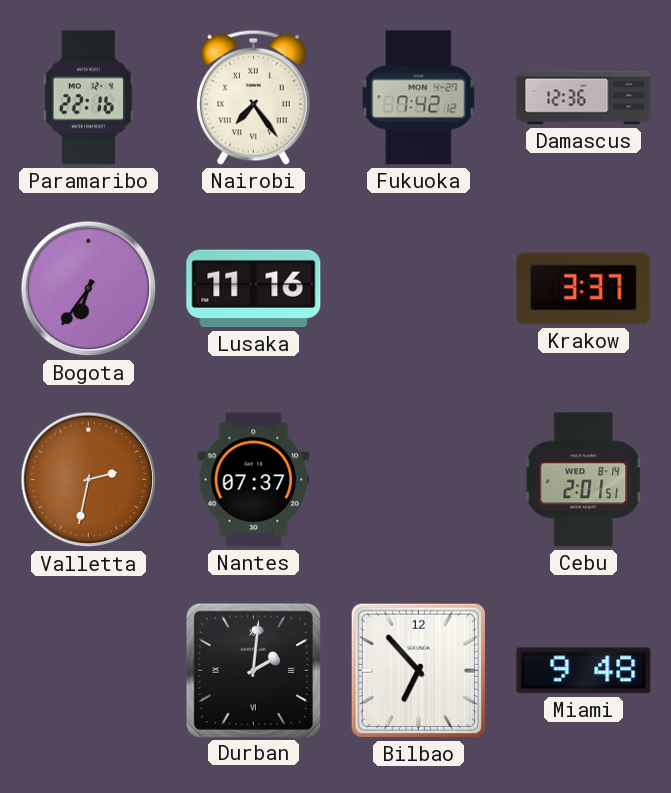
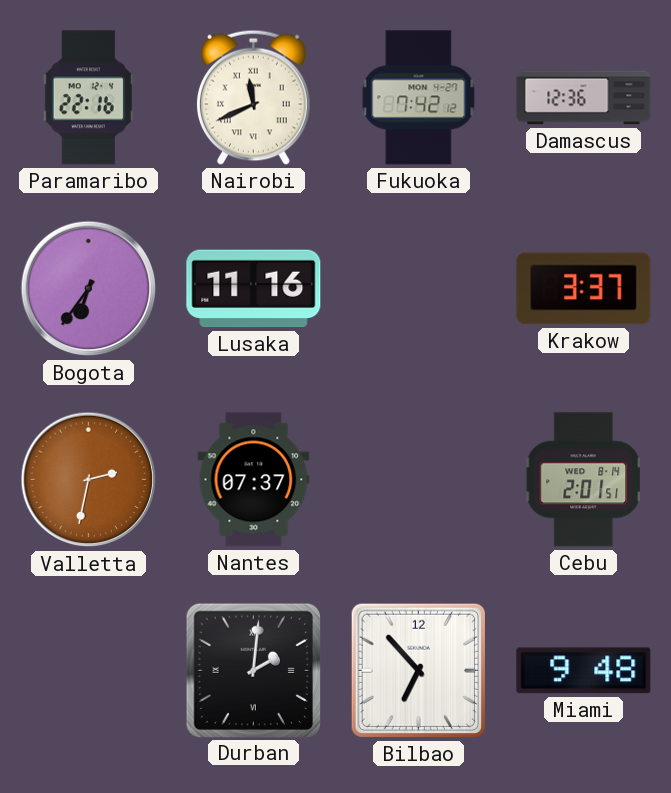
Nairobi: 7:24 -> 11:41
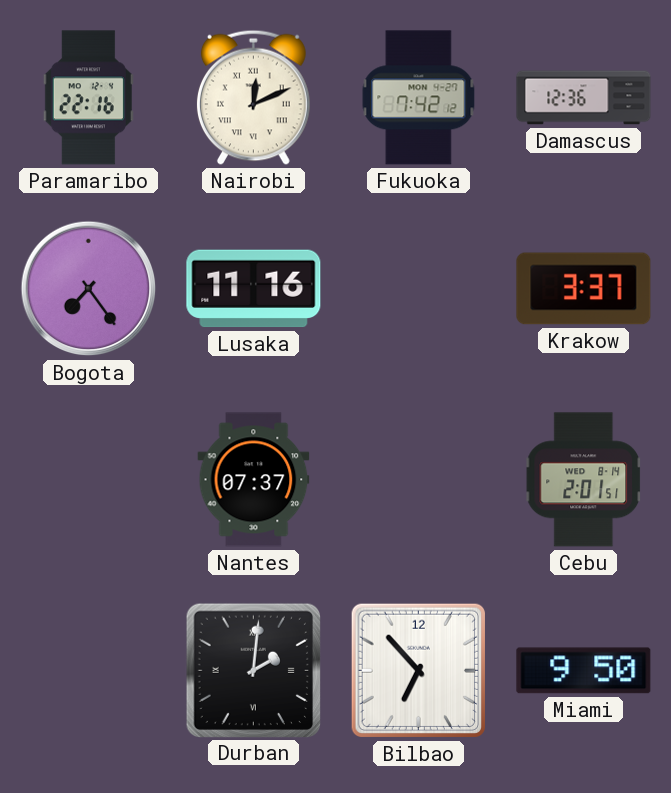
Nairobi: 11:41 -> 12:11
Bogota: 6:36 -> 7:24
Valletta: 2:32 -> none
Miami: 9:48 -> 9:50
